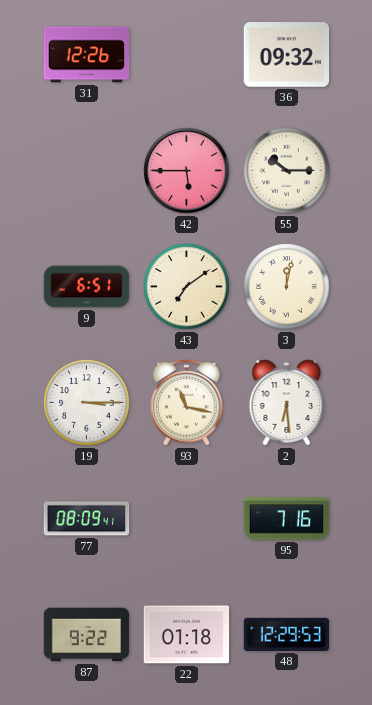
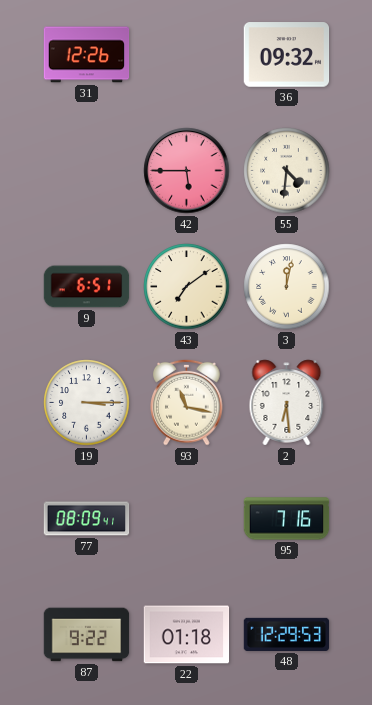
55: 10:15 -> 4:31
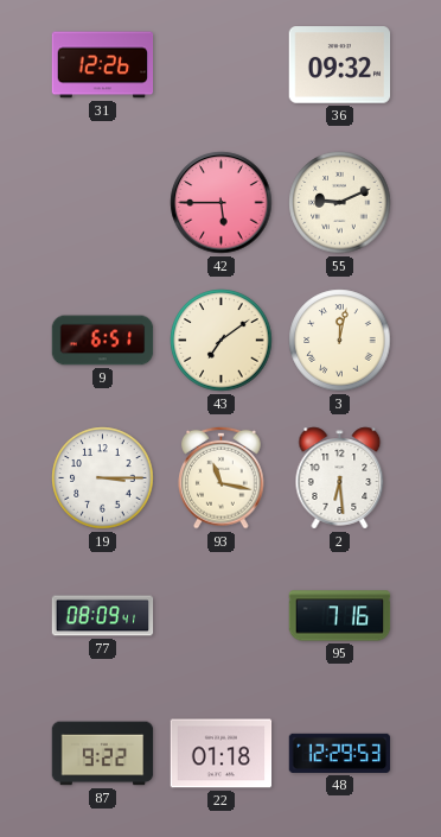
55: 4:31 -> 9:11
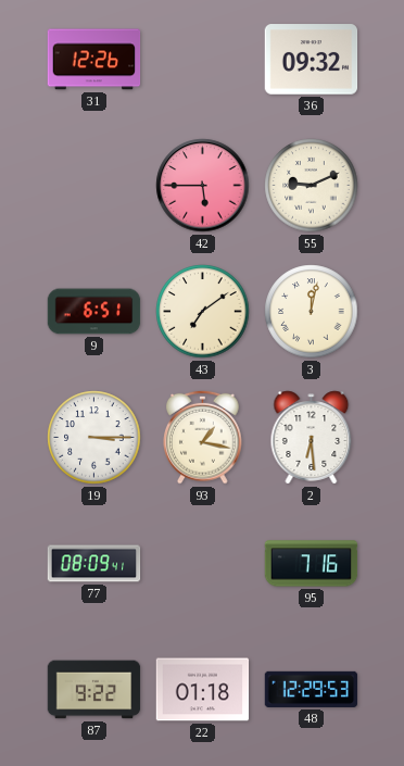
93: 11:17 -> 1:17
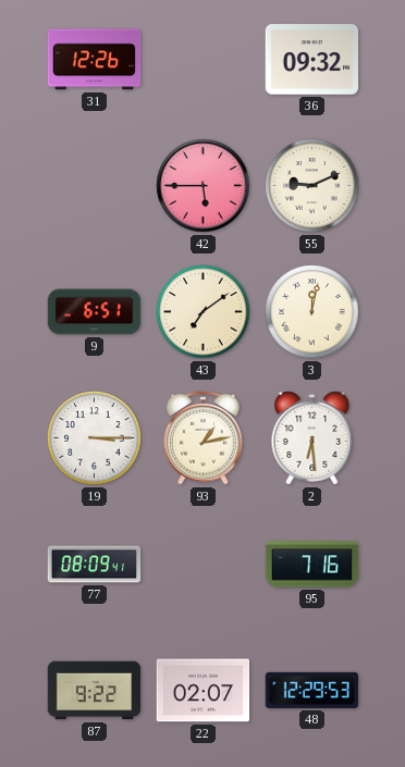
93: 1:17 -> 1:13
22: 01:18 -> 02:07
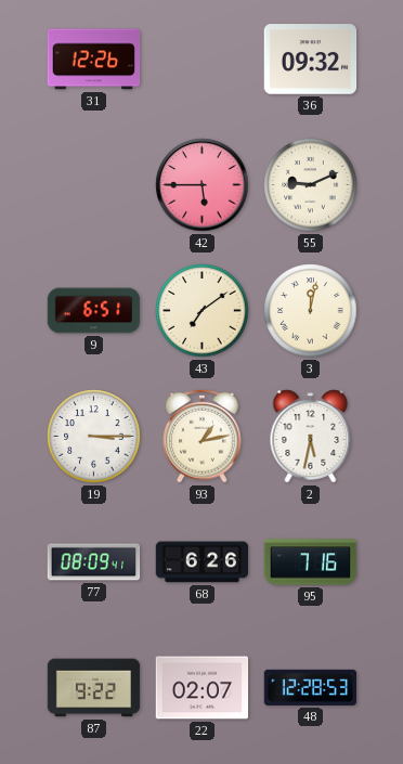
2: 6:29 -> 5:32
68: none -> 6:26
48: 12:29 -> 12:28
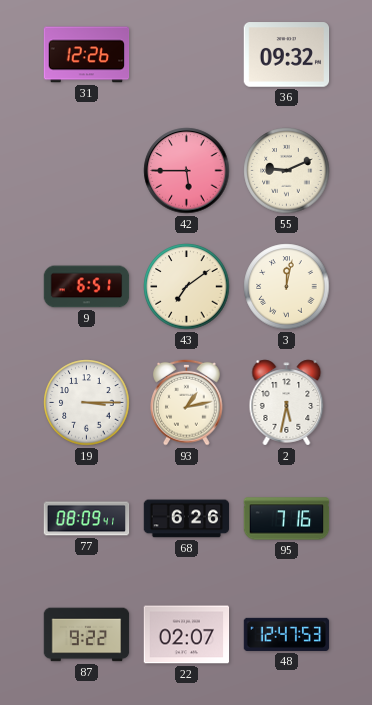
48: 12:28 -> 12:47
